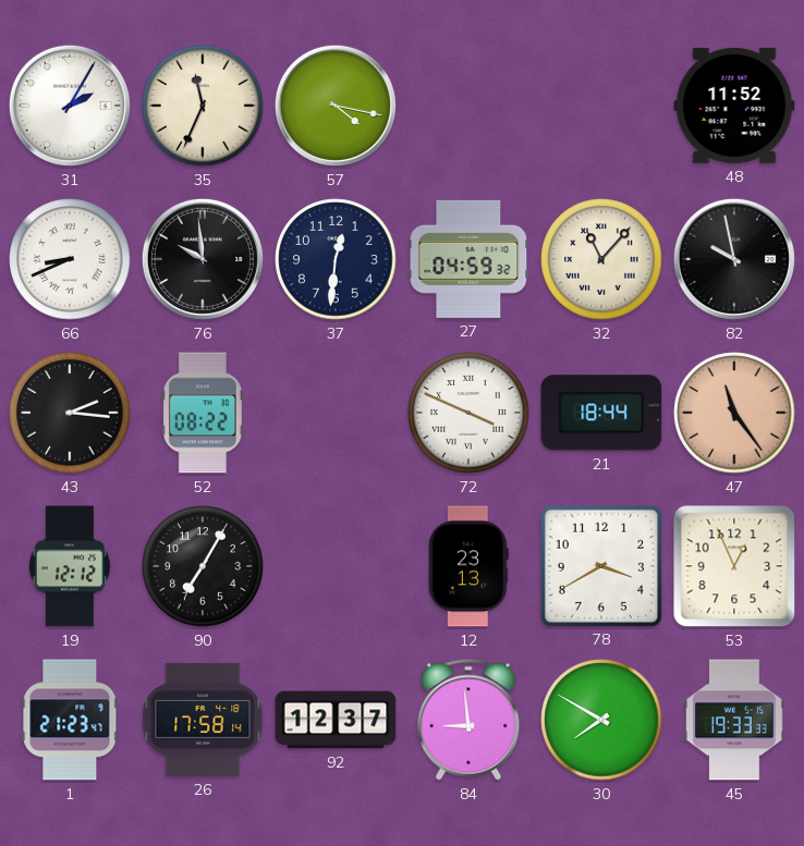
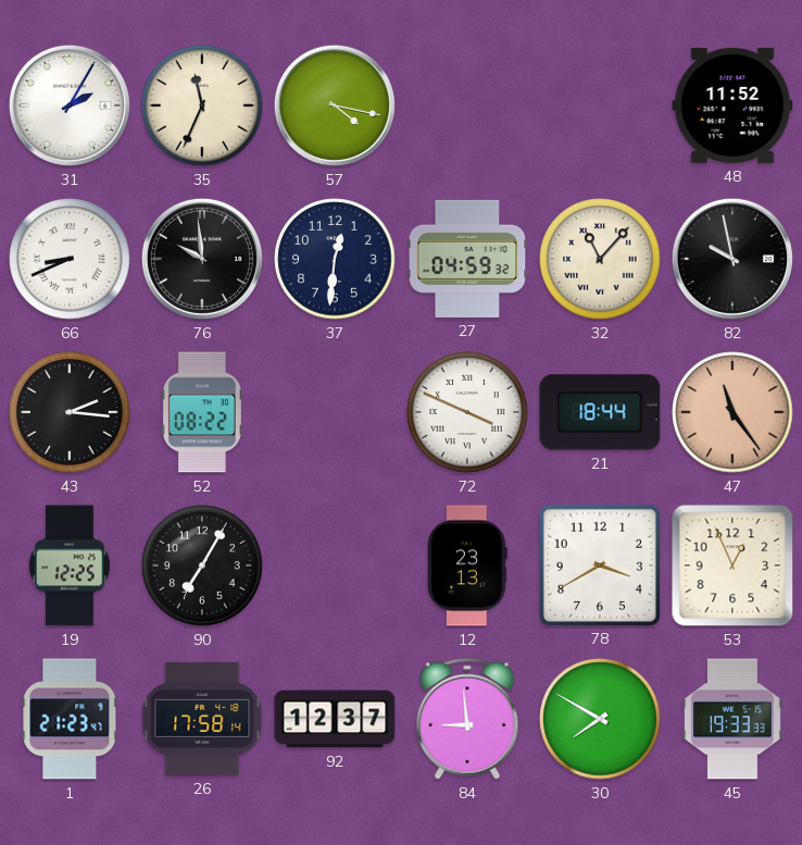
19: 12:12 -> 12:25
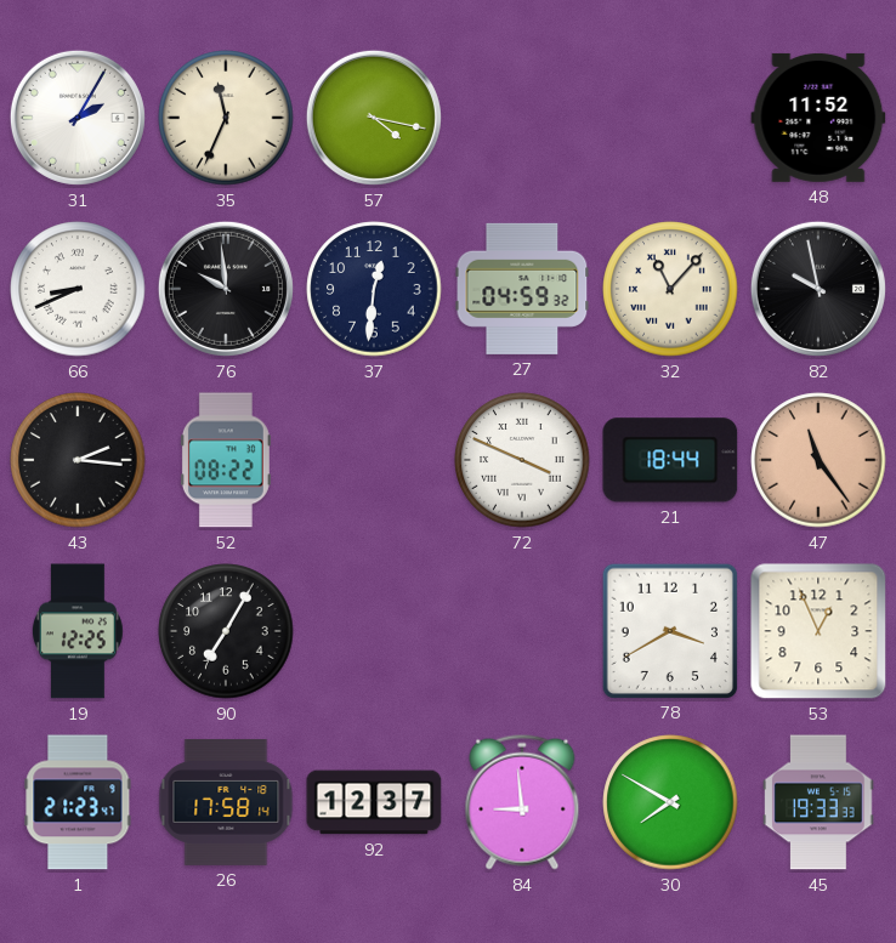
12: 23:13 -> none
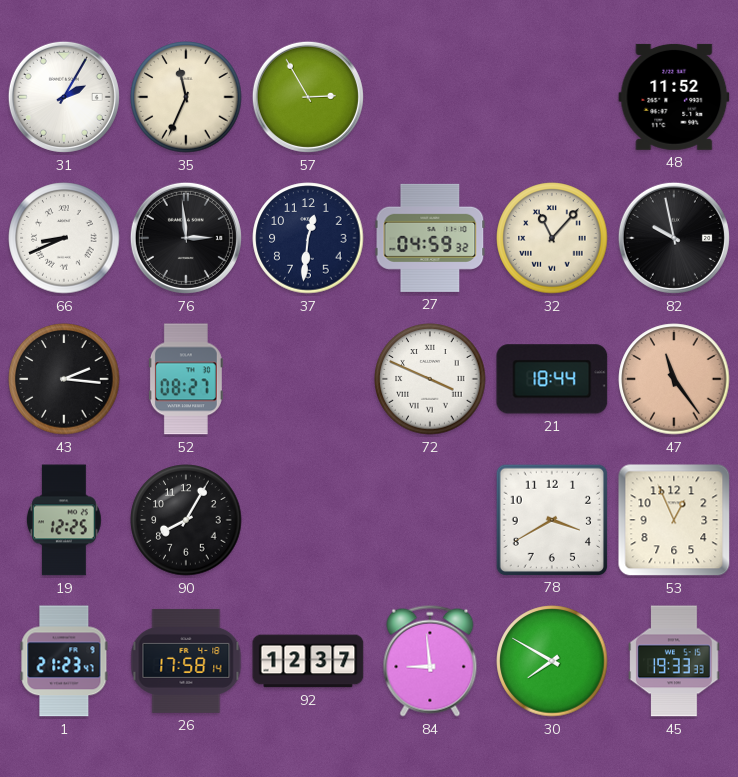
57: 4:17 -> 2:55
76: 9:59 -> 2:59
52: 08:22 -> 08:27
90: 7:05 -> 8:05
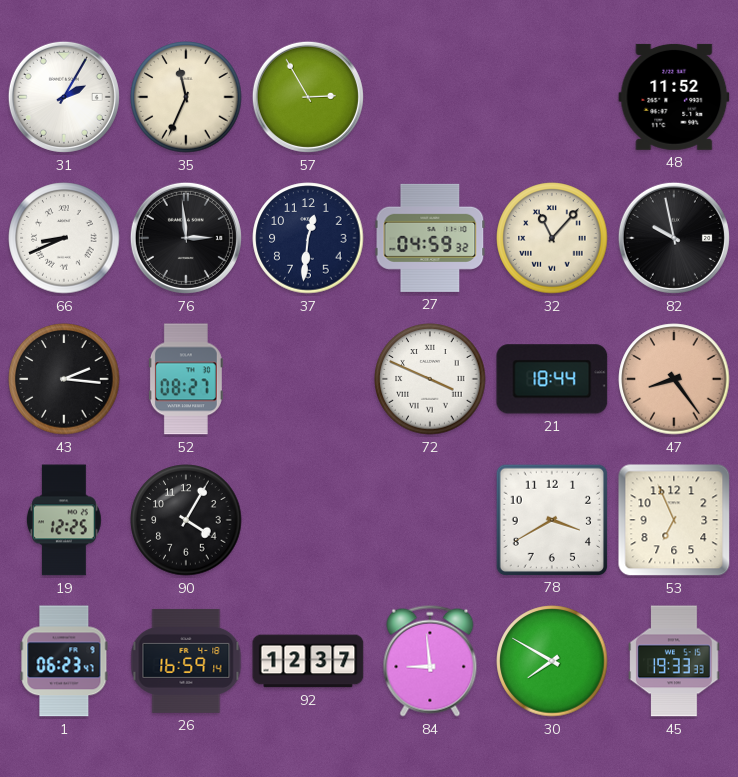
47: 11:24 -> 8:24
90: 8:05 -> 4:05
53: 12:56 -> 6:56
1: 21:23 -> 06:23
26: 17:58 -> 16:59
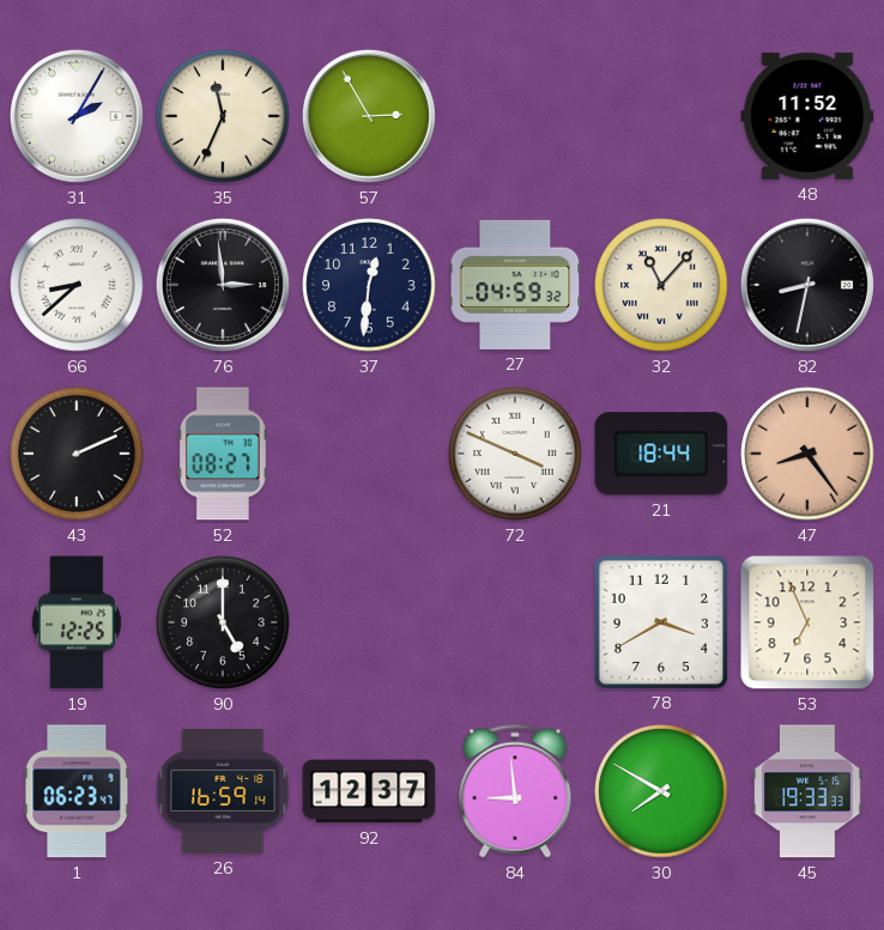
66: 8:41 -> 8:38
82: 9:58 -> 8:32
43: 2:16 -> 2:11
90: 4:05 -> 5:00
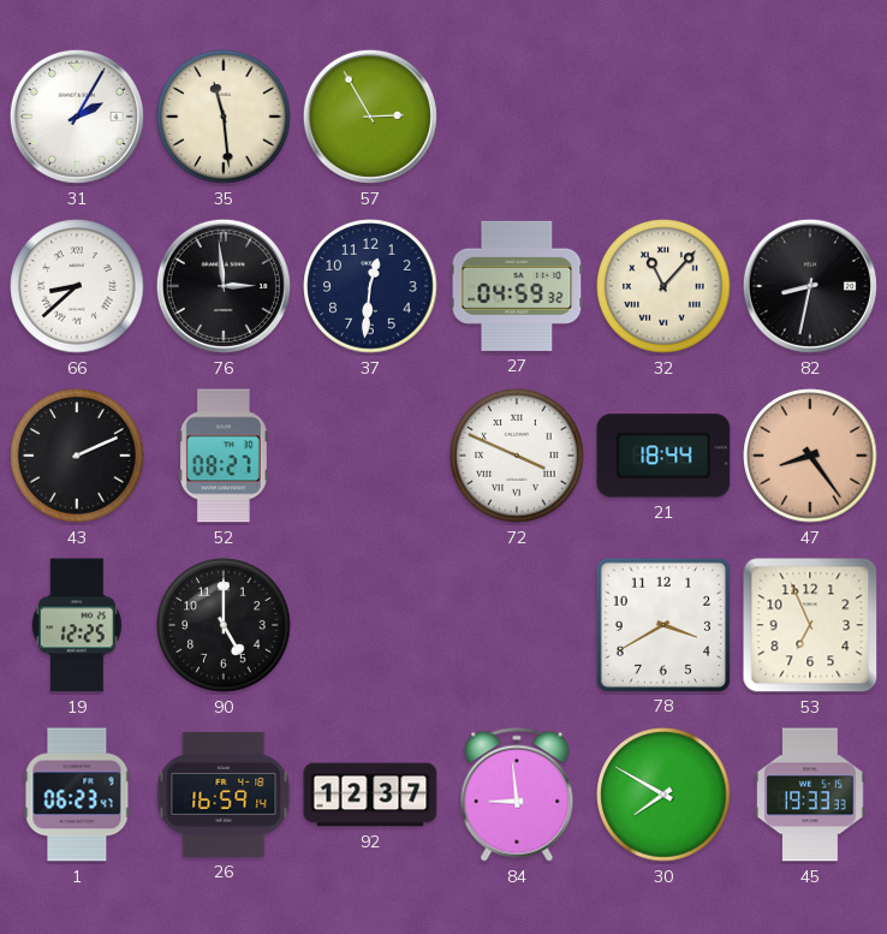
35: 11:34 -> 11:29
48: 11:52 -> none
